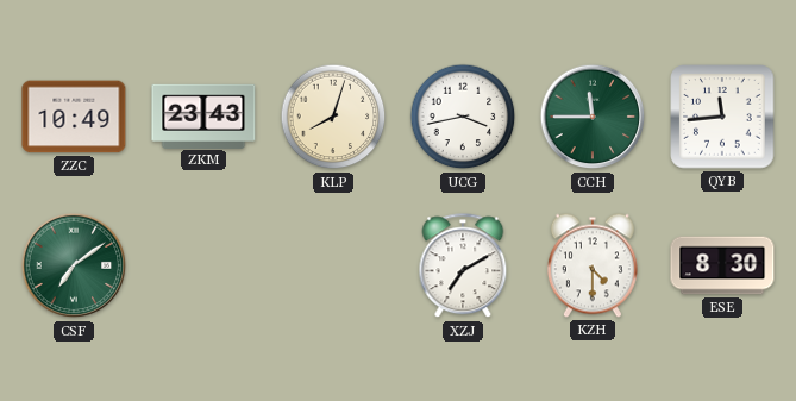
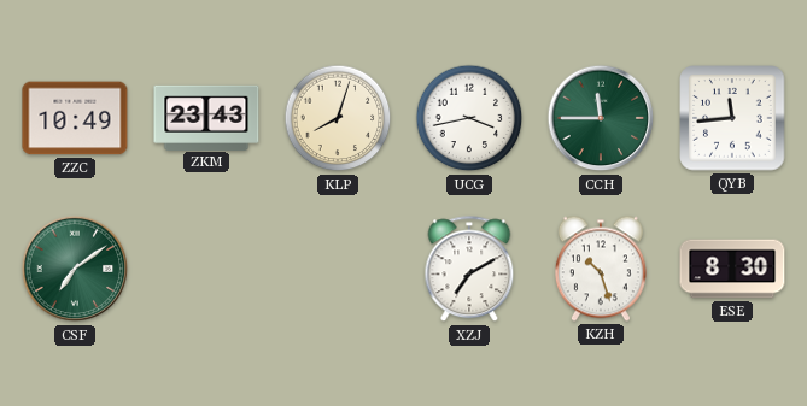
KZH: 4:30 -> 10:27
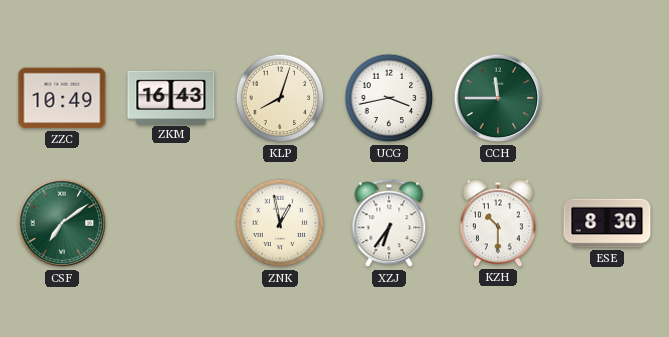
ZKM: 23:43 -> 16:43
QYB: 11:44 -> none
ZNK: none -> 12:58
XZJ: 7:10 -> 6:36
KZH: 10:27 -> 10:30
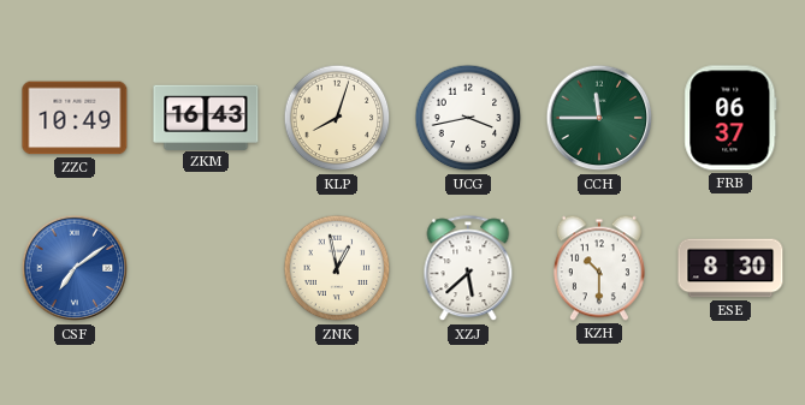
FRB: none -> 06:37
CSF dial: green -> blue
XZJ: 6:36 -> 5:38
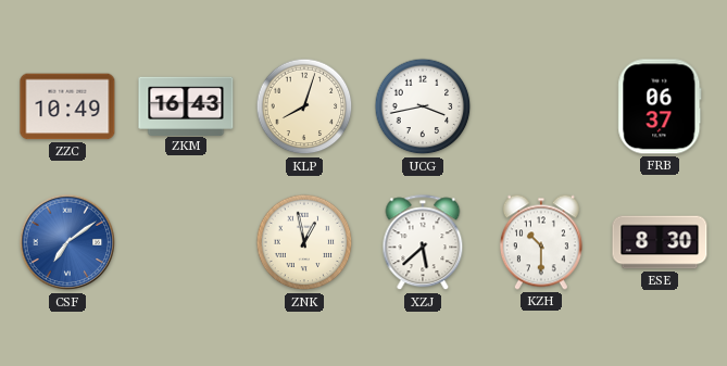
CCH: 11:45 -> none
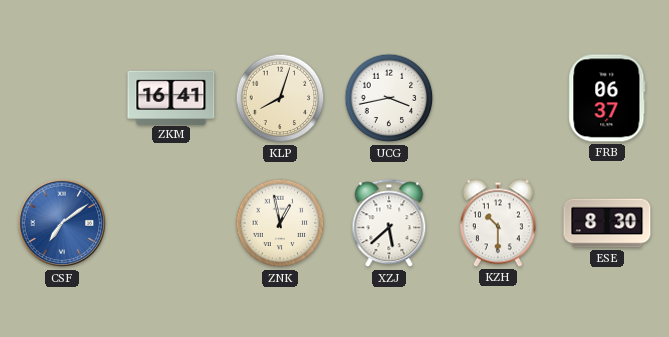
ZZC: 10:49 -> none
ZKM: 16:43 -> 16:41
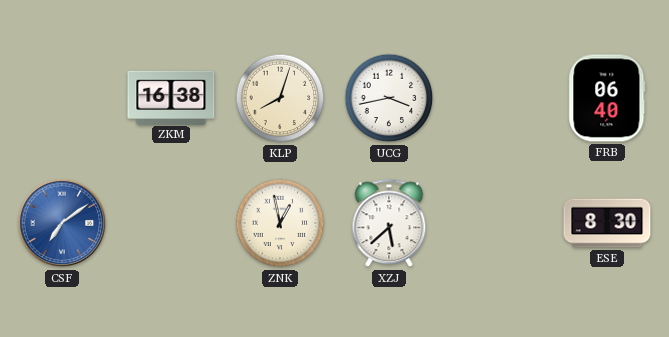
ZKM: 16:41 -> 16:38
FRB: 06:37 -> 06:40
KZH: 10:30 -> none
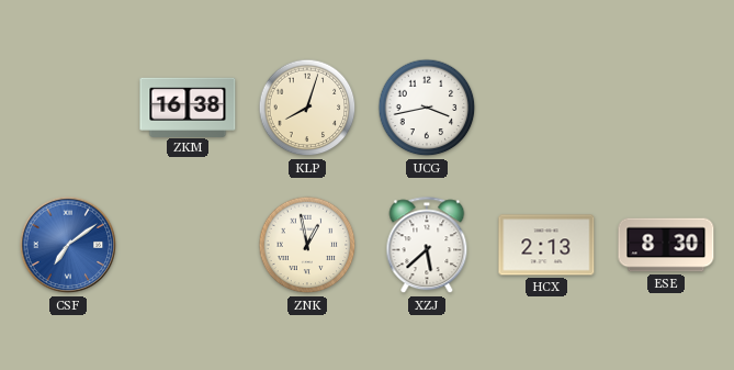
FRB: 06:40 -> none
HCX: none -> 2:13
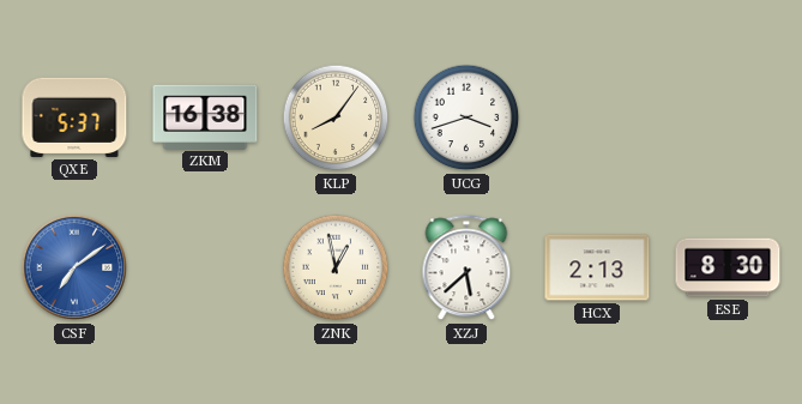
QXE: none -> 5:37
KLP: 8:03 -> 8:06
UCG: 3:43 -> 3:42
